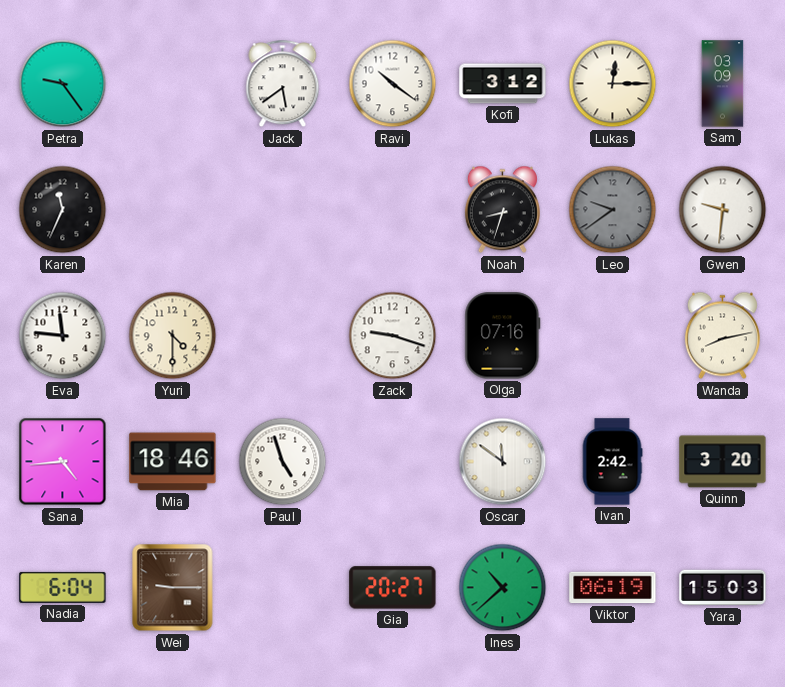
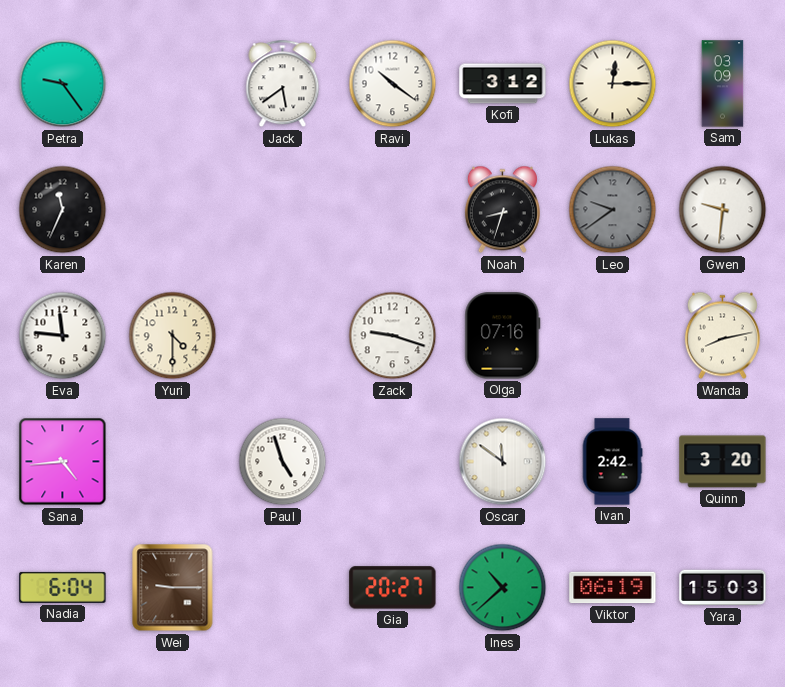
Mia: 18:46 -> none
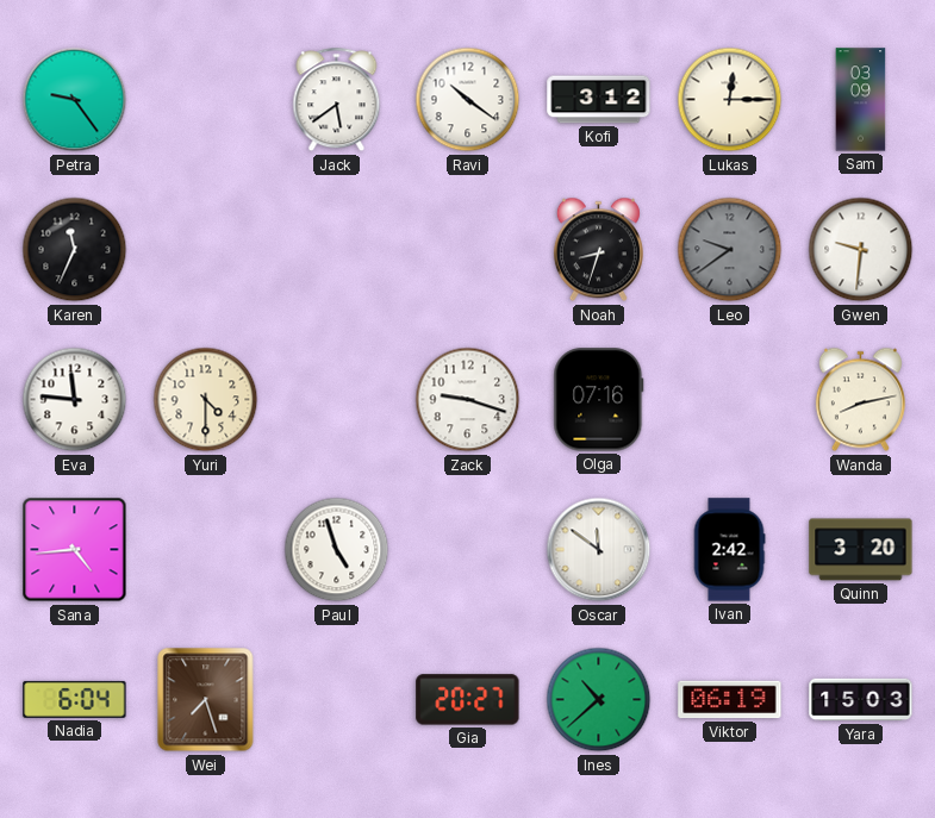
Wei: 9:15 -> 7:27
